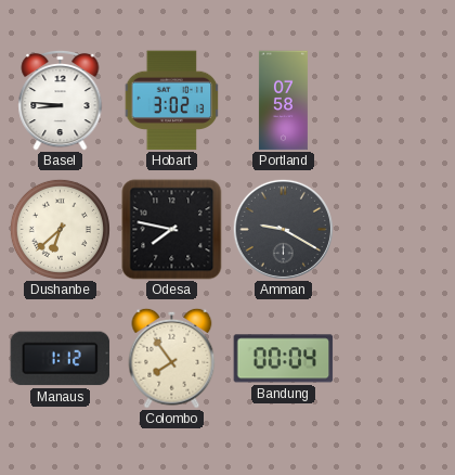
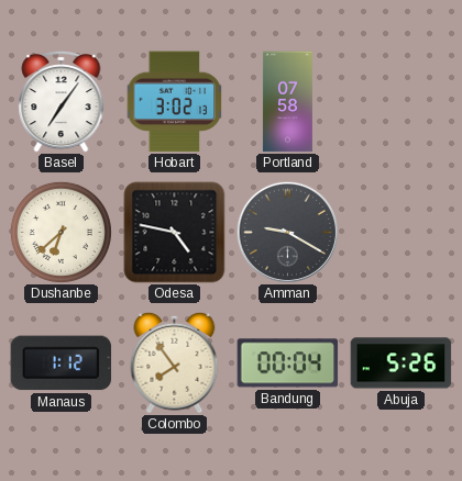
Basel: 8:46 -> 7:06
Odesa: 7:47 -> 4:47
Abuja: none -> 5:26
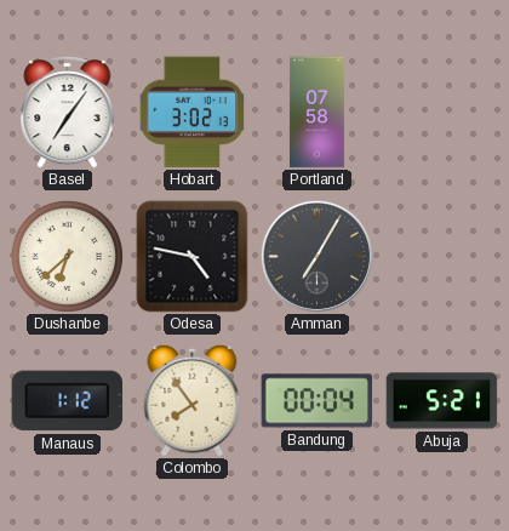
Amman: 9:20 -> 7:05
Abuja: 5:26 -> 5:21
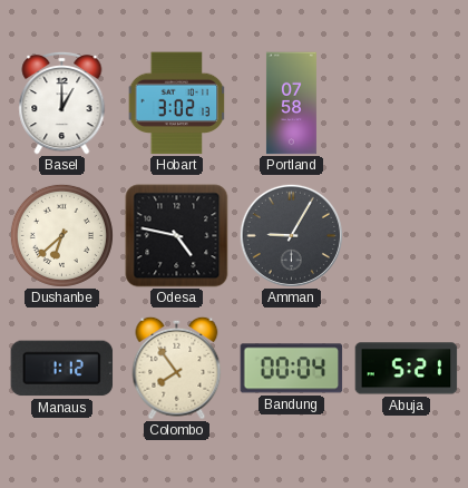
Basel: 7:06 -> 1:00
Amman: 7:05 -> 9:05
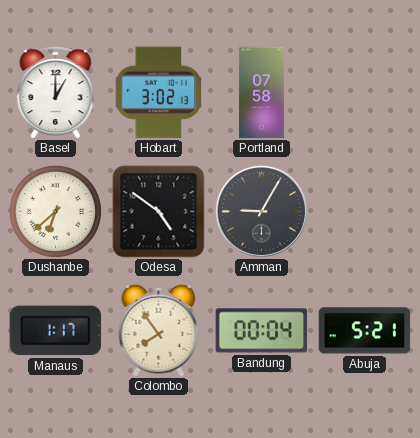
Odesa: 4:47 -> 4:51
Manaus: 1:12 -> 1:17
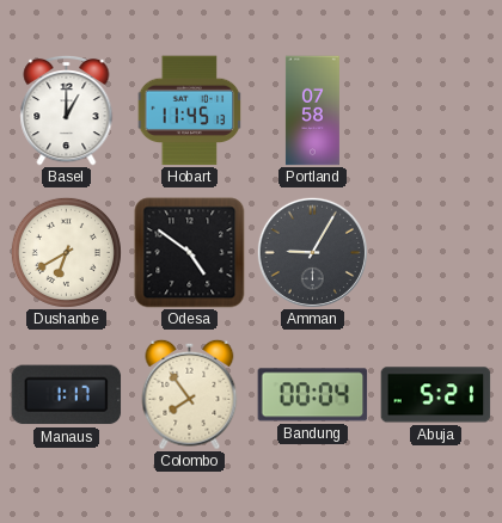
Hobart: 3:02 -> 11:45
Dushanbe: 6:38 -> 6:40
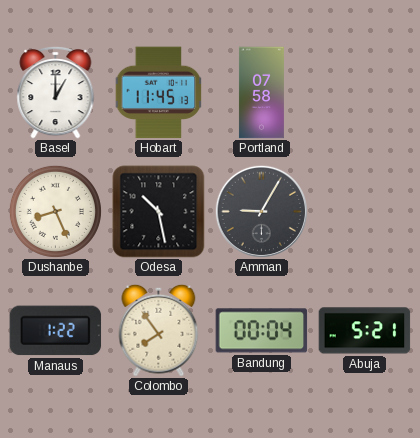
Dushanbe: 6:40 -> 8:26
Odesa: 4:51 -> 10:28
Manaus: 1:17 -> 1:22
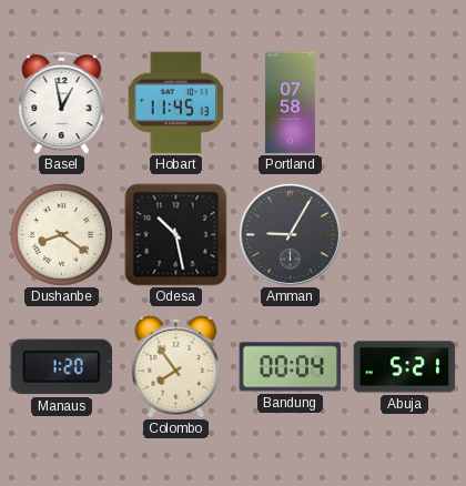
Basel: 1:00 -> 12:58
Dushanbe: 8:26 -> 8:21
Manaus: 1:22 -> 1:20
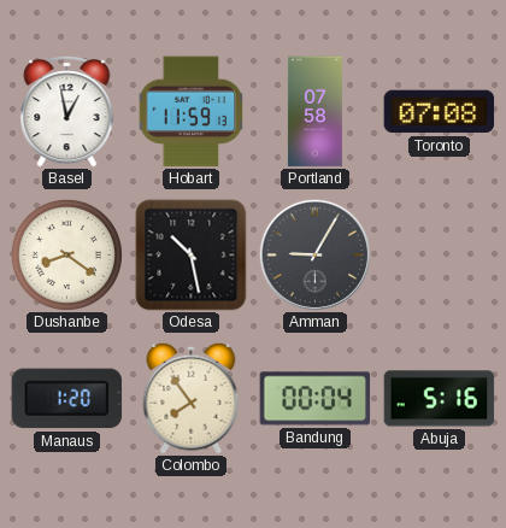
Hobart: 11:45 -> 11:59
Toronto: none -> 07:08
Abuja: 5:21 -> 5:16
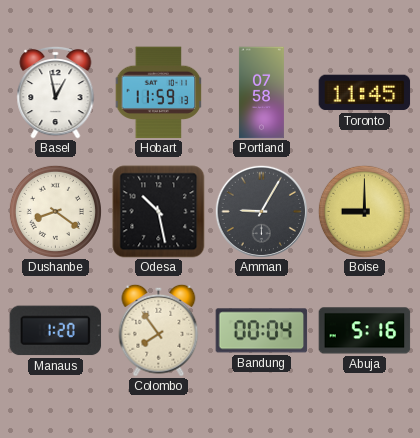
Toronto: 07:08 -> 11:45
Boise: none -> 9:00
